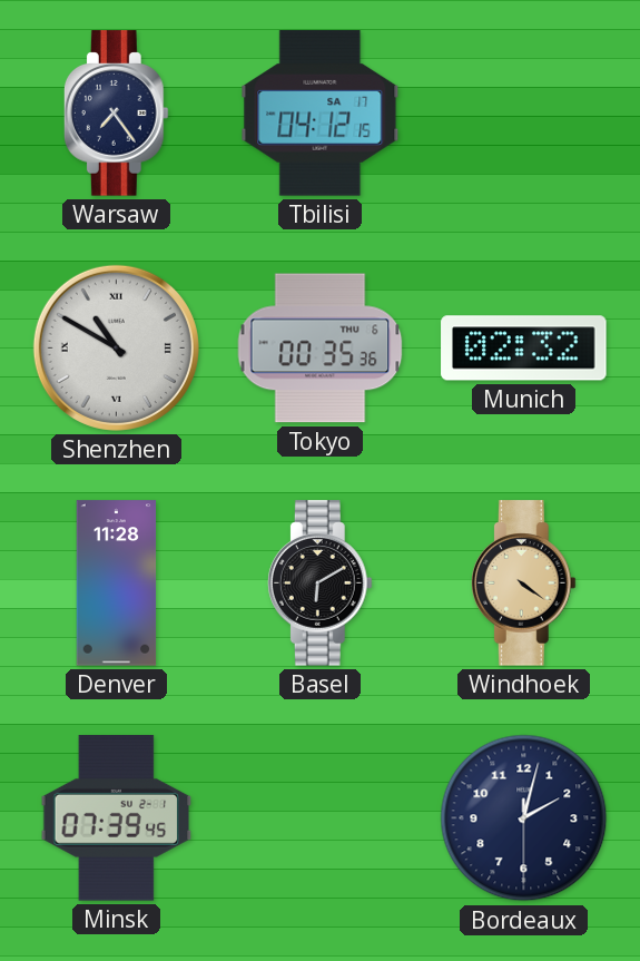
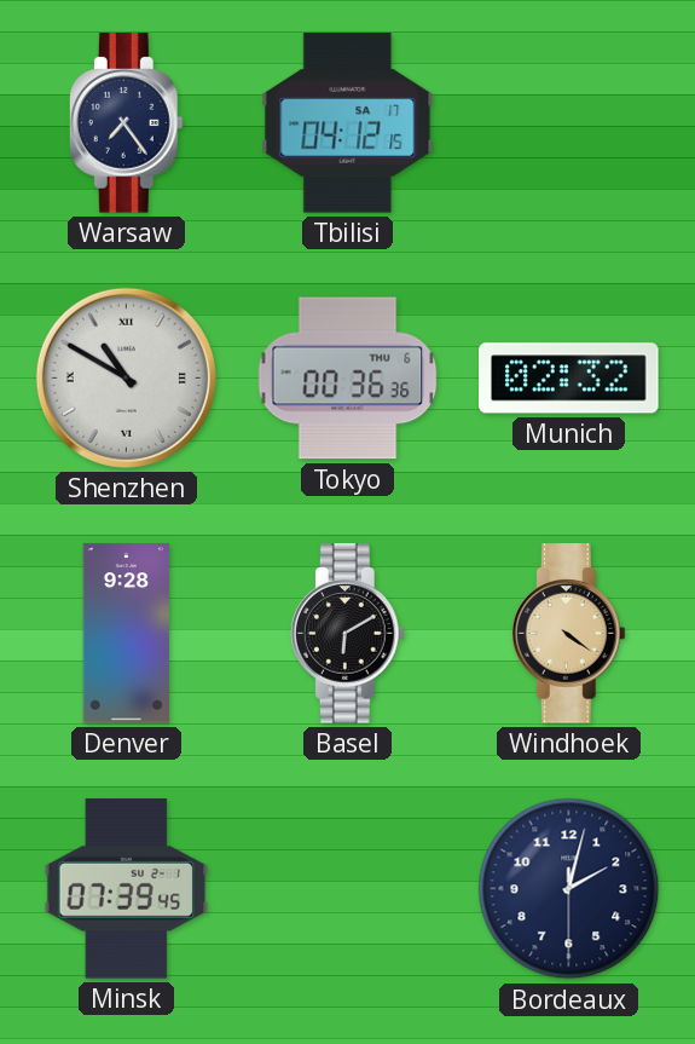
Tokyo: 00:35 -> 00:36
Denver: 11:28 -> 9:28
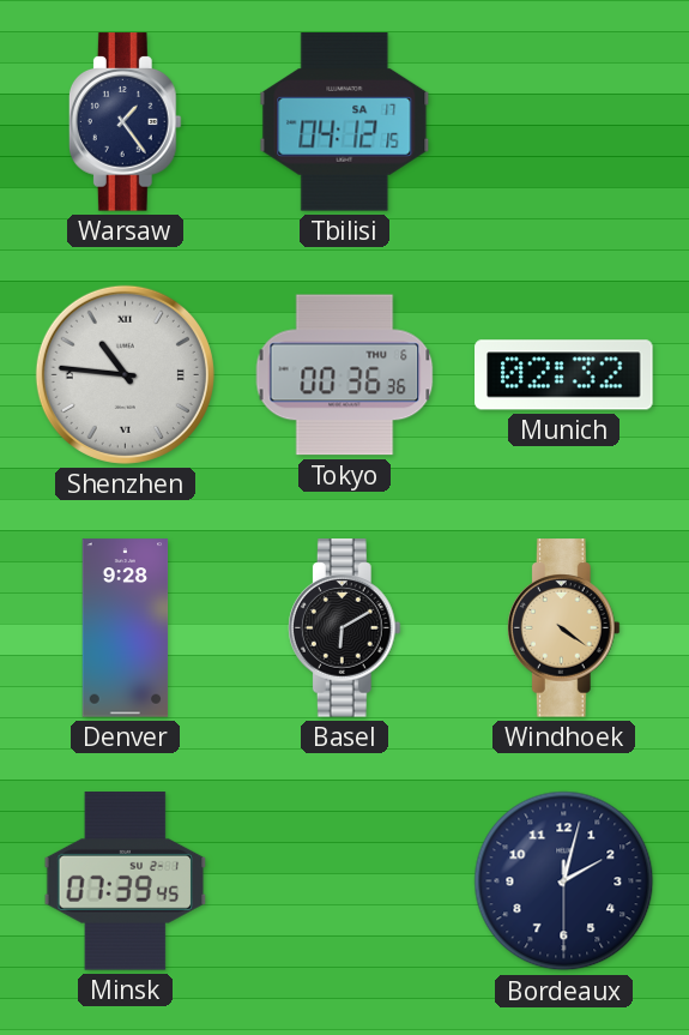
Warsaw: 7:24 -> 1:24
Shenzhen: 10:50 -> 10:46
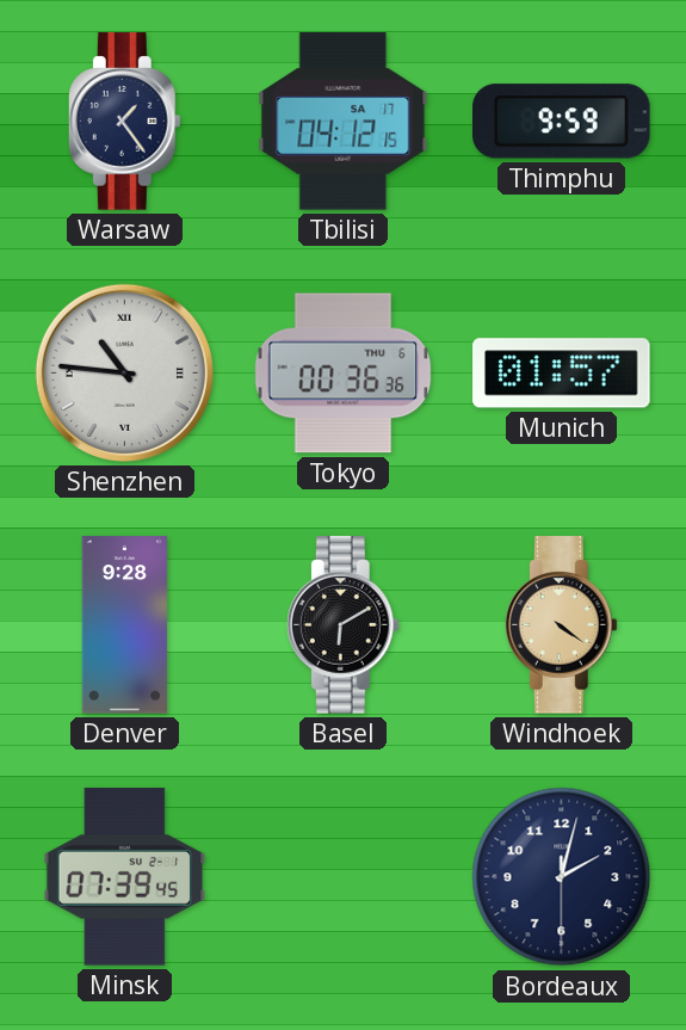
Thimphu: none -> 9:59
Munich: 02:32 -> 01:57
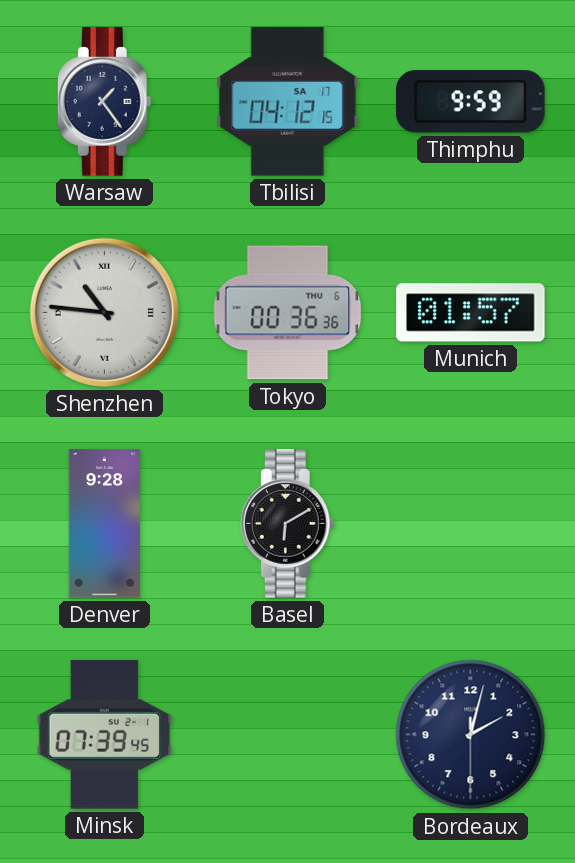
Windhoek: 4:21 -> none
